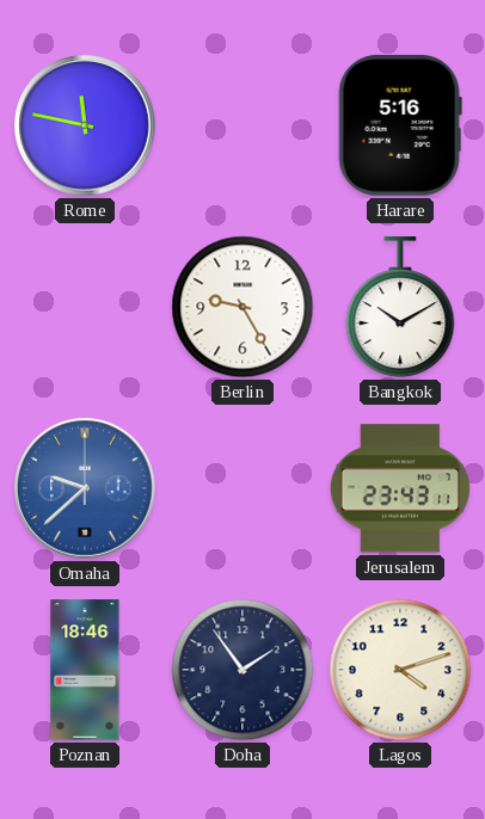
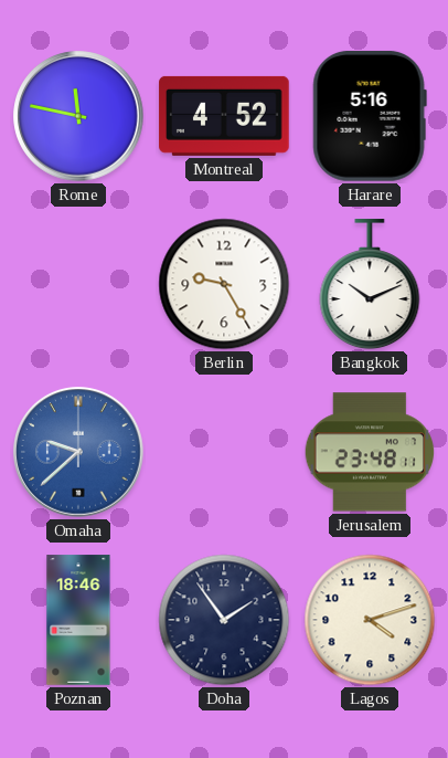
Montreal: none -> 4:52
Bangkok: 10:10 -> 10:11
Jerusalem: 23:43 -> 23:48
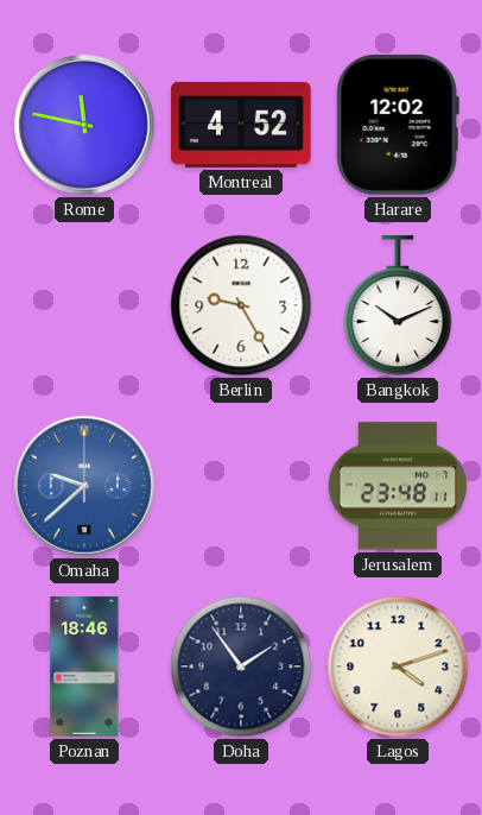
Harare: 5:16 -> 12:02
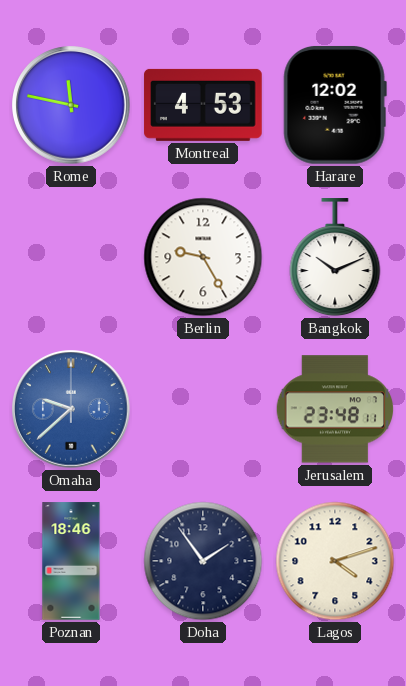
Montreal: 4:52 -> 4:53
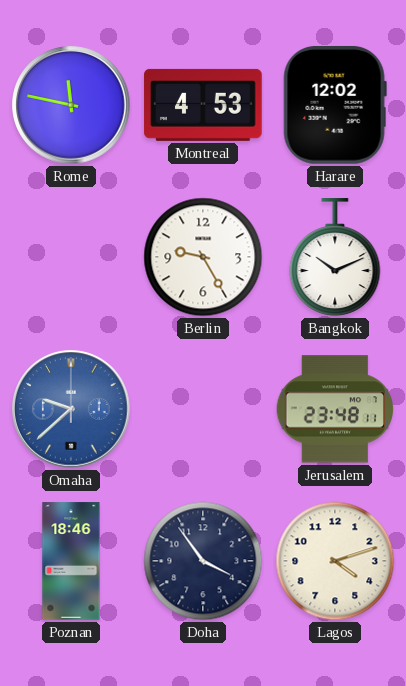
Doha: 1:54 -> 3:54
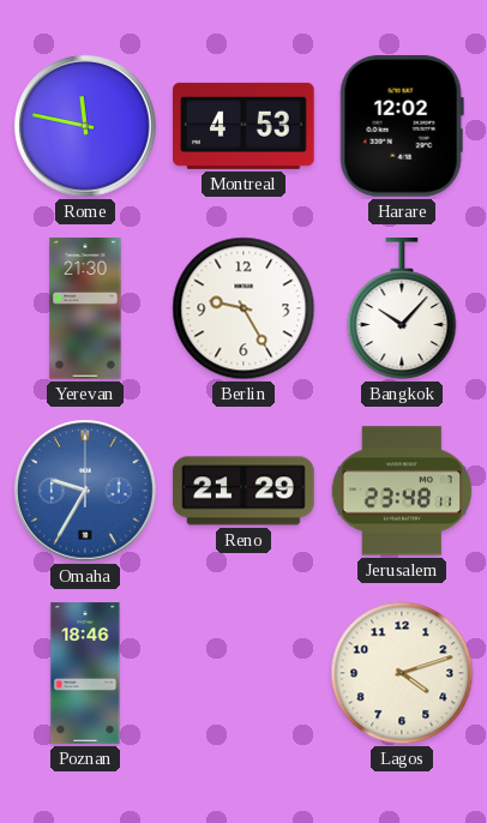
Yerevan: none -> 21:30
Bangkok: 10:11 -> 10:07
Omaha: 9:38 -> 9:35
Reno: none -> 21:29
Doha: 3:54 -> none
